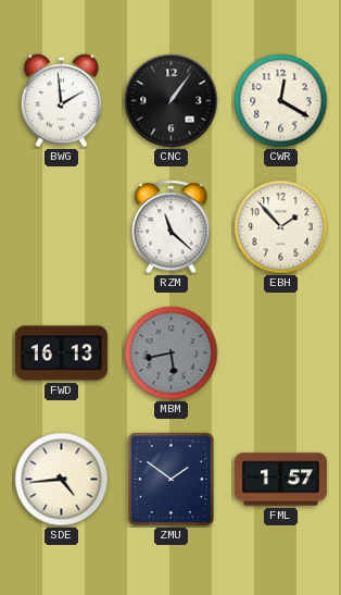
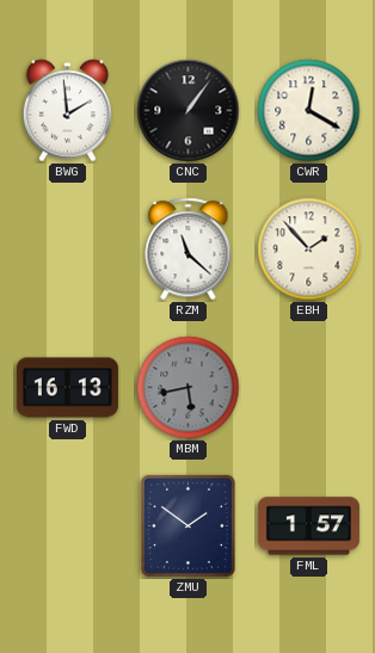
SDE: 4:44 -> none
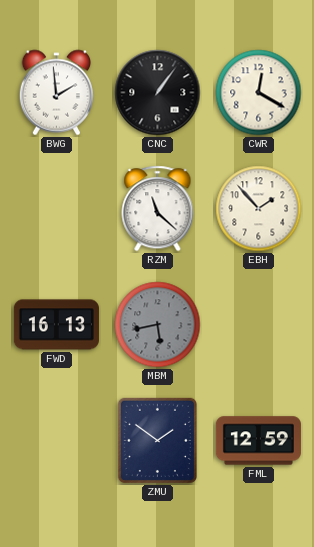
FML: 1:57 -> 12:59
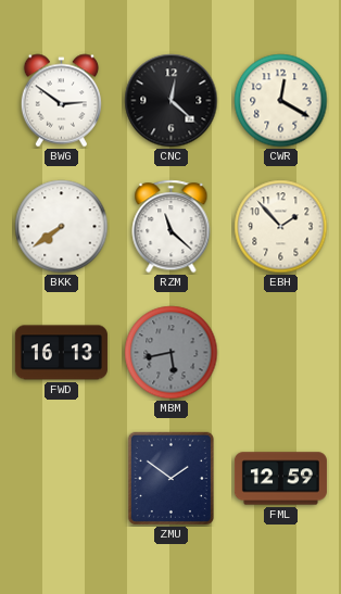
BWG: 1:59 -> 2:51
CNC: 1:06 -> 12:22
BKK: none -> 7:39
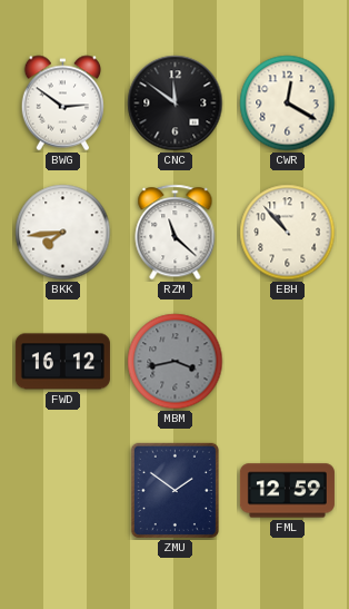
CNC: 12:22 -> 11:51
BKK: 7:39 -> 7:44
EBH: 1:53 -> 10:53
FWD: 16:13 -> 16:12
MBM: 5:43 -> 3:43
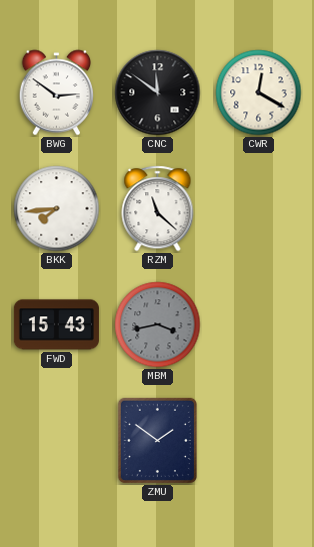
EBH: 10:53 -> none
FWD: 16:12 -> 15:43
FML: 12:59 -> none
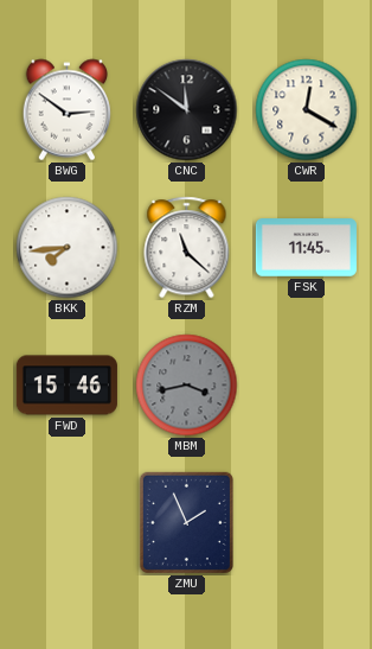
FSK: none -> 11:45
FWD: 15:43 -> 15:46
ZMU: 1:51 -> 1:56
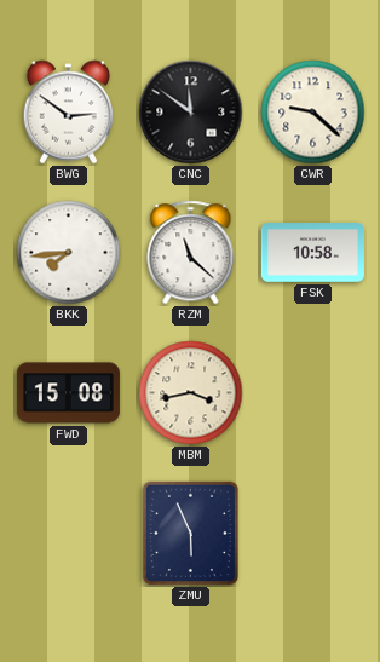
CWR: 12:20 -> 9:22
FSK: 11:45 -> 10:58
FWD: 15:46 -> 15:08
MBM dial: grey -> cream
ZMU: 1:56 -> 5:56
